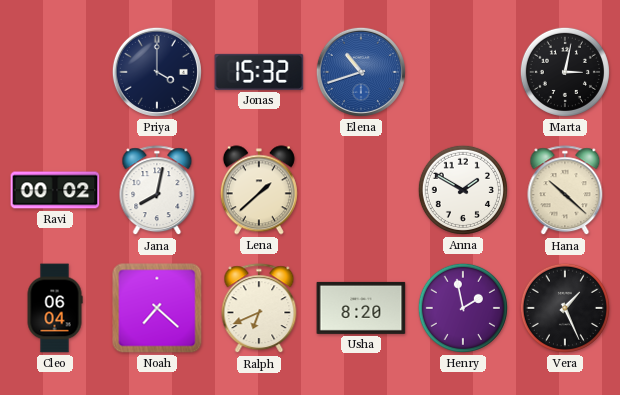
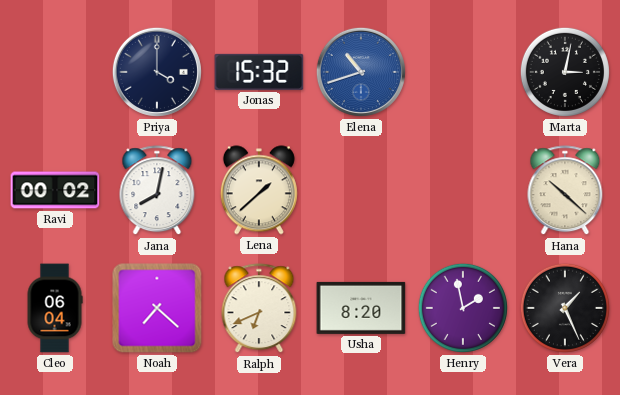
Anna: 1:50 -> none
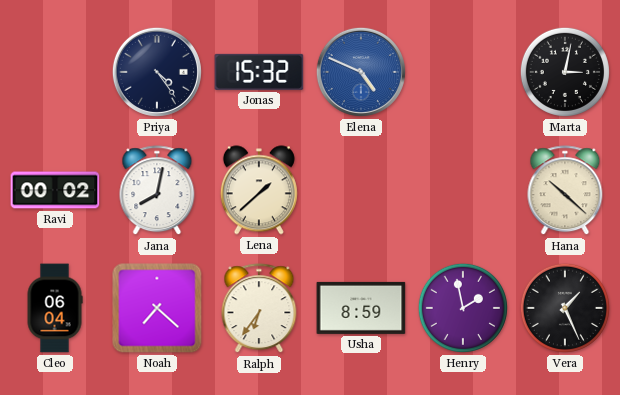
Priya: 4:00 -> 4:24
Elena: 10:42 -> 4:49
Ralph: 6:41 -> 6:36
Usha: 8:20 -> 8:59
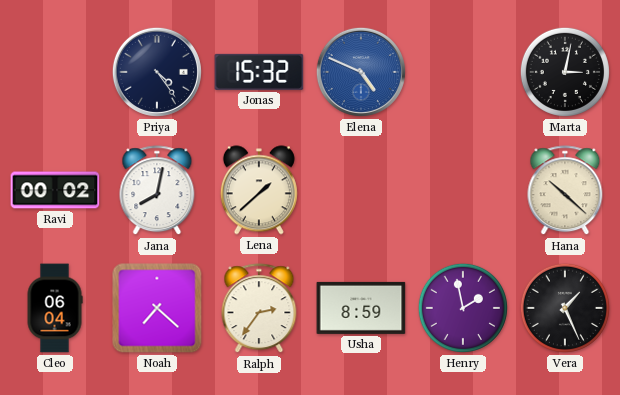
Ralph: 6:36 -> 2:36
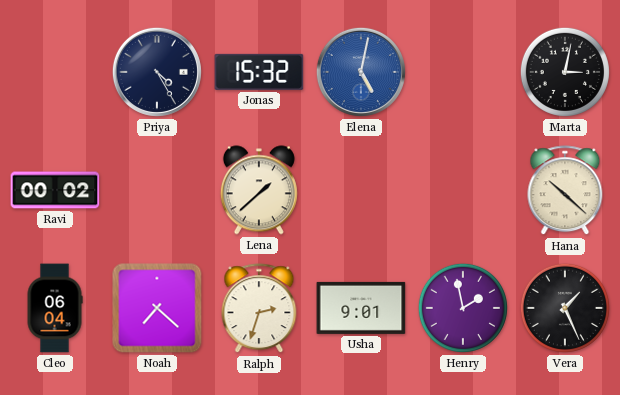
Priya: 4:24 -> 4:25
Elena: 4:49 -> 5:02
Jana: 8:02 -> none
Ralph: 2:36 -> 2:33
Usha: 8:59 -> 9:01
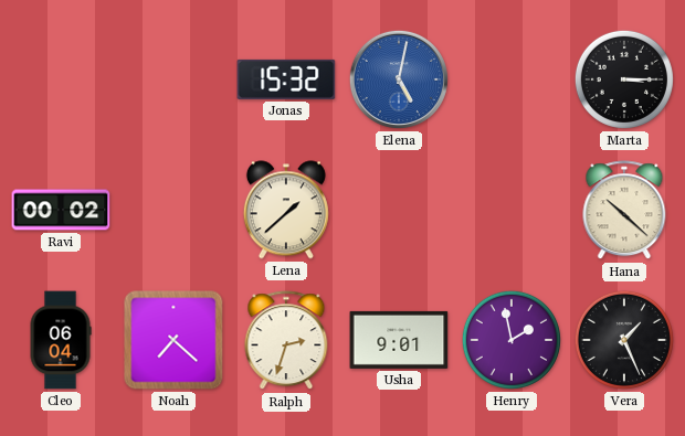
Priya: 4:25 -> none
Marta: 3:02 -> 3:15
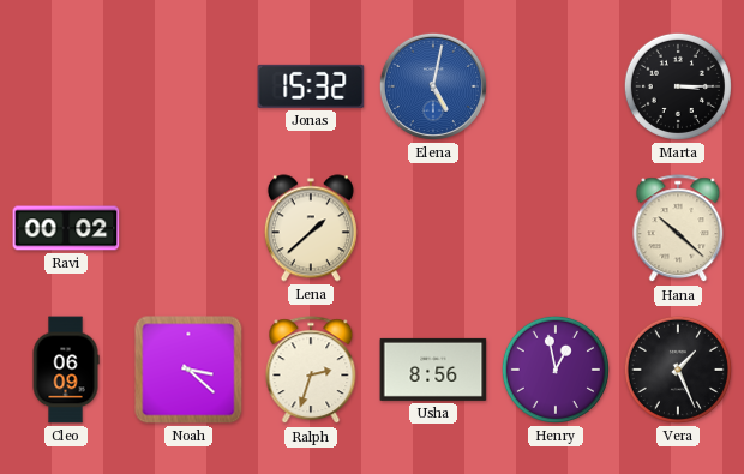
Cleo: 06:04 -> 06:09
Noah: 7:22 -> 3:22
Usha: 9:01 -> 8:56
Henry: 1:58 -> 12:58
